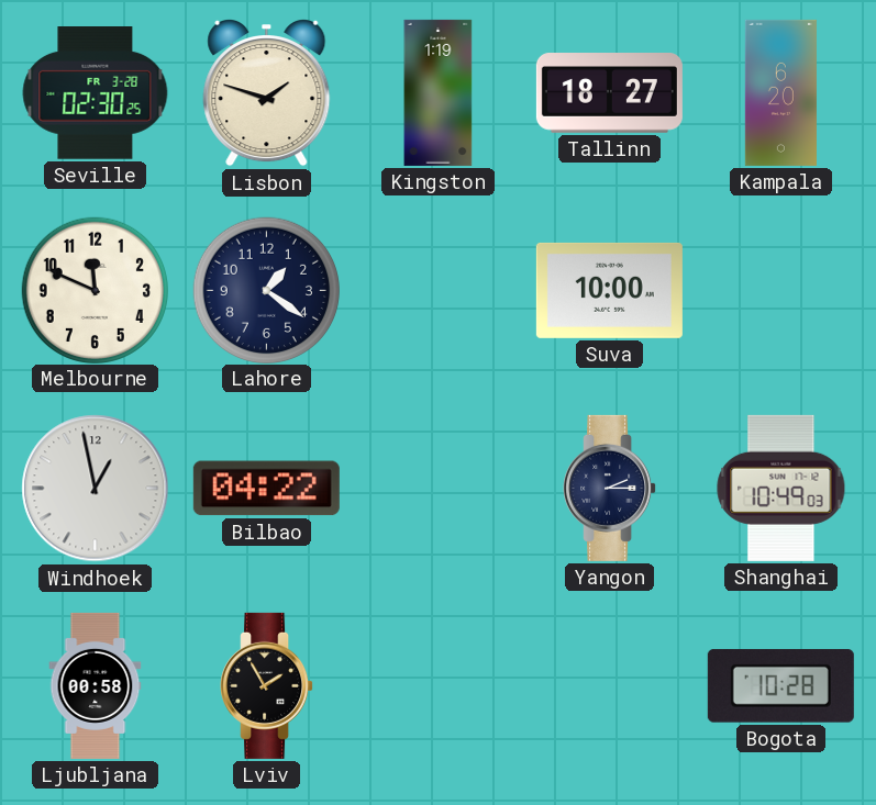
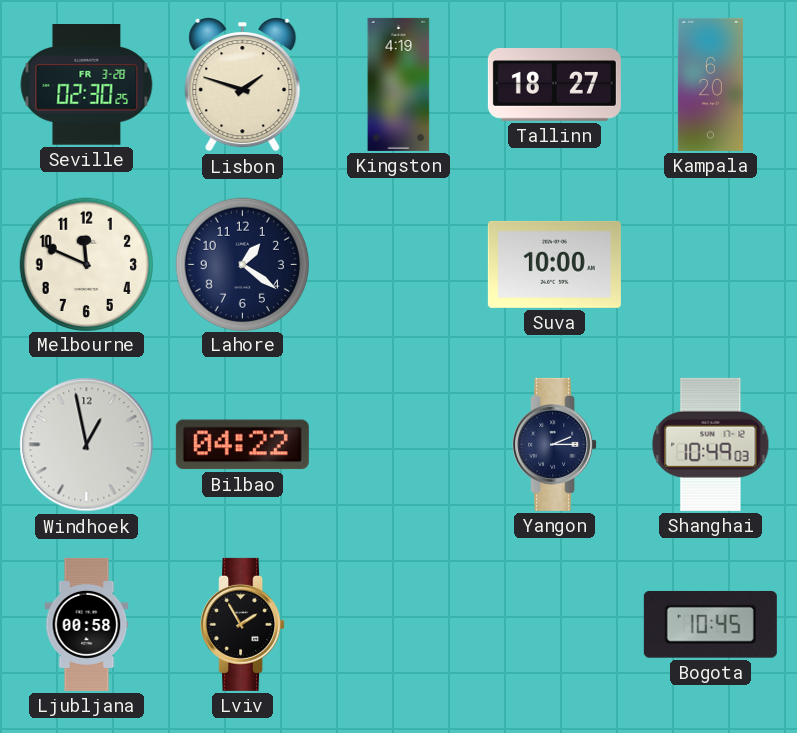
Kingston: 1:19 -> 4:19
Bogota: 10:28 -> 10:45
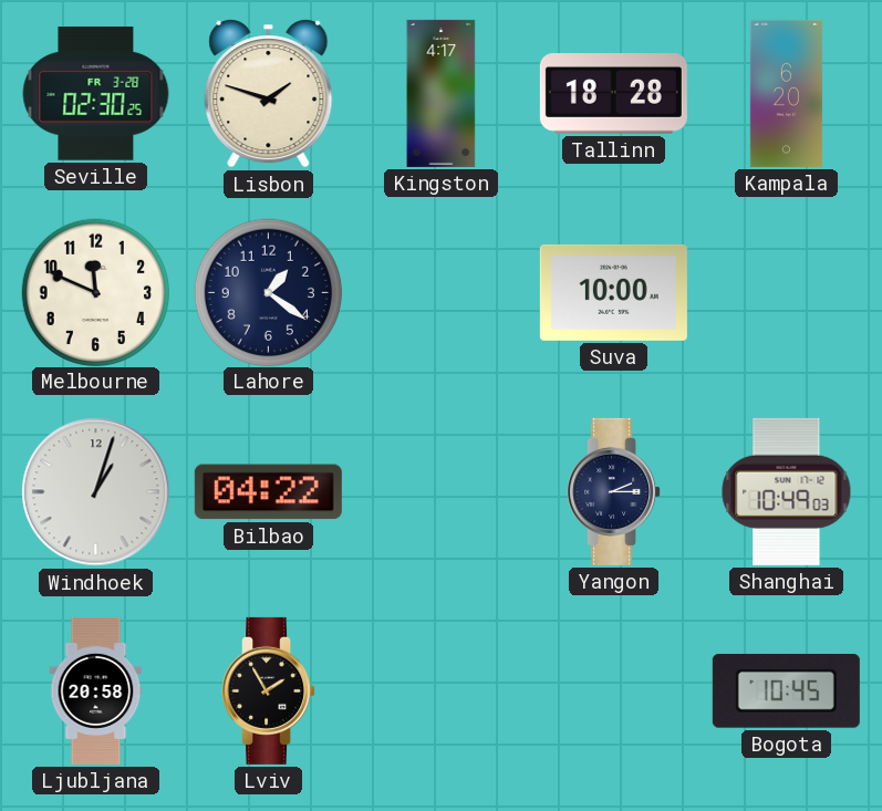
Kingston: 4:19 -> 4:17
Tallinn: 18:27 -> 18:28
Windhoek: 12:58 -> 1:03
Ljubljana: 00:58 -> 20:58
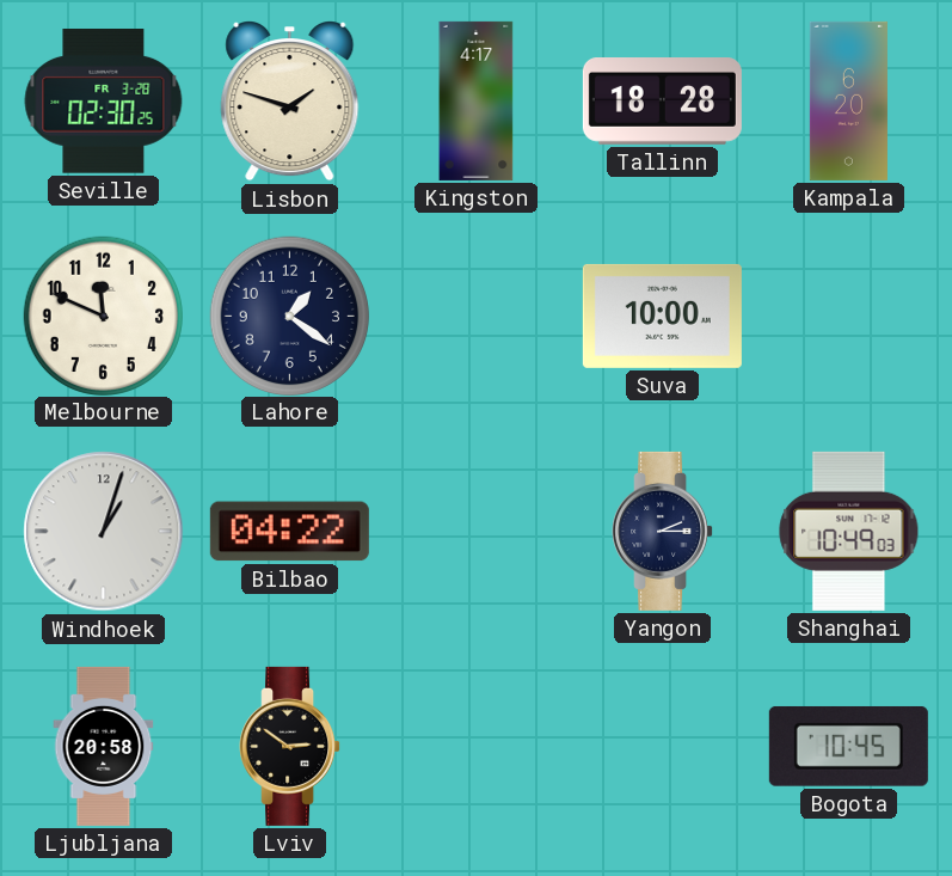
Lviv: 1:55 -> 2:51
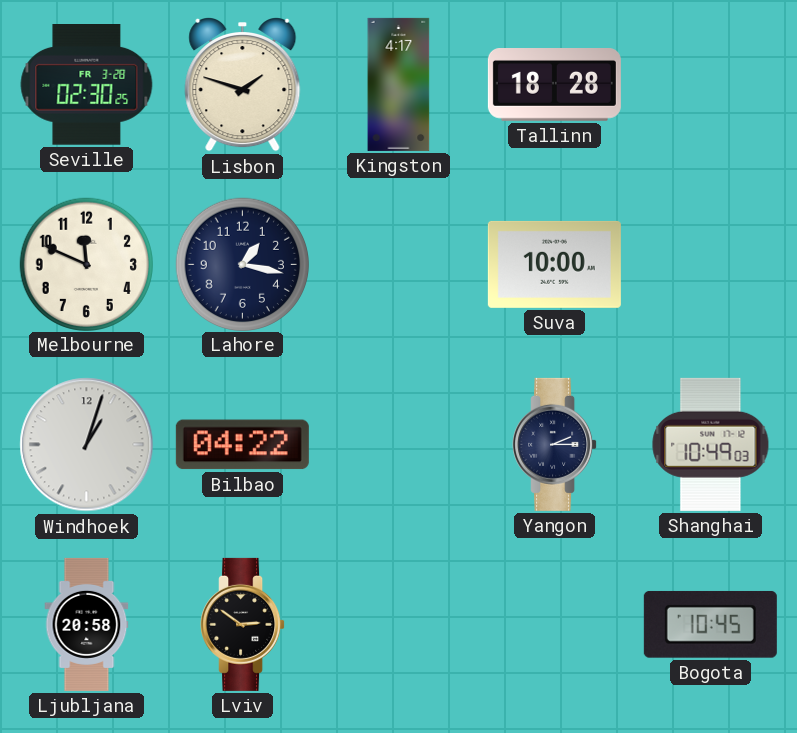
Kampala: 6:20 -> none
Lahore: 1:21 -> 1:17
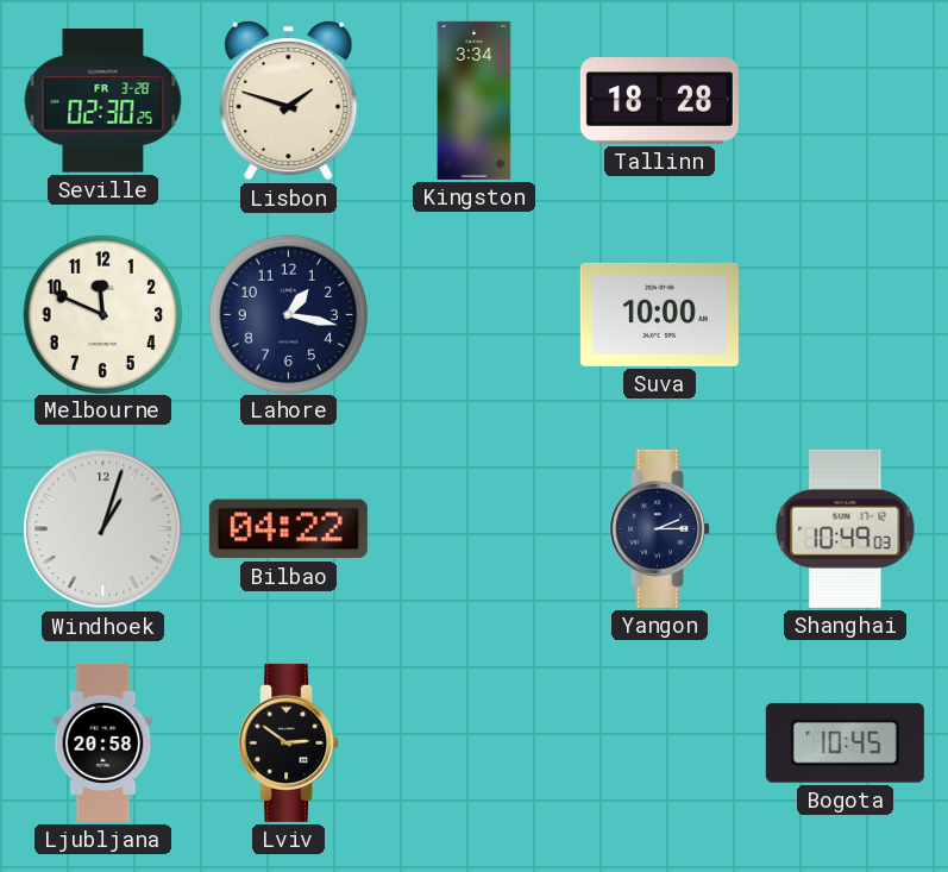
Kingston: 4:17 -> 3:34
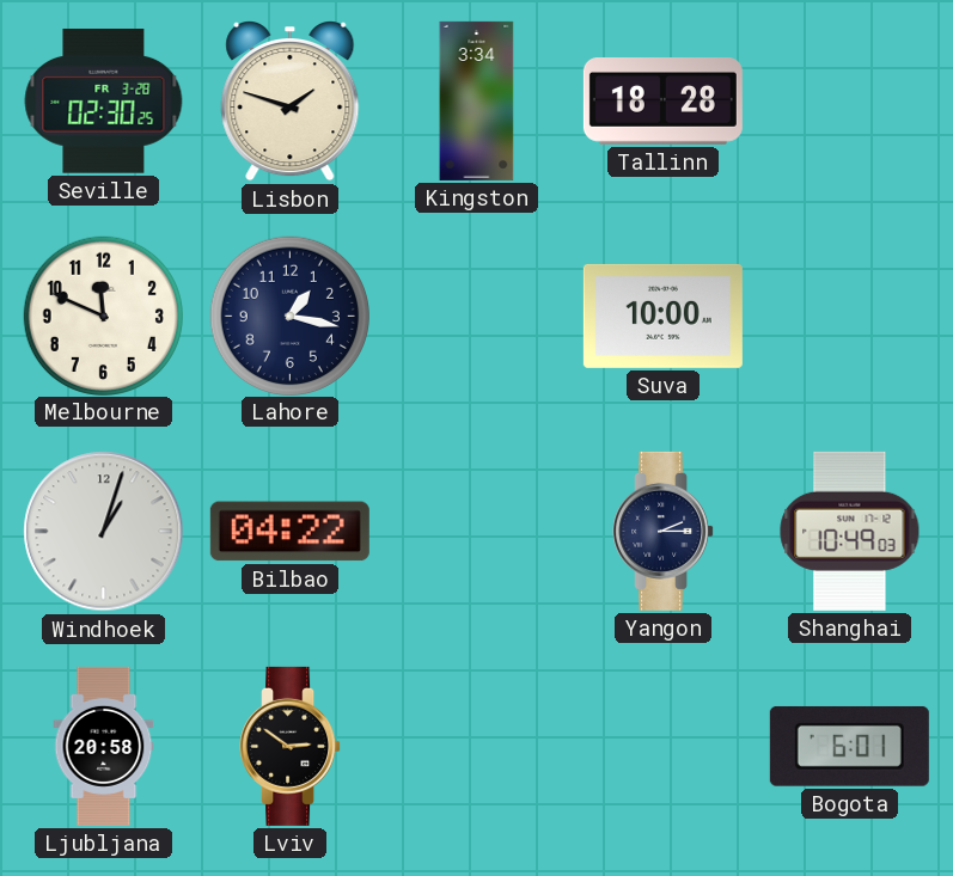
Bogota: 10:45 -> 6:01
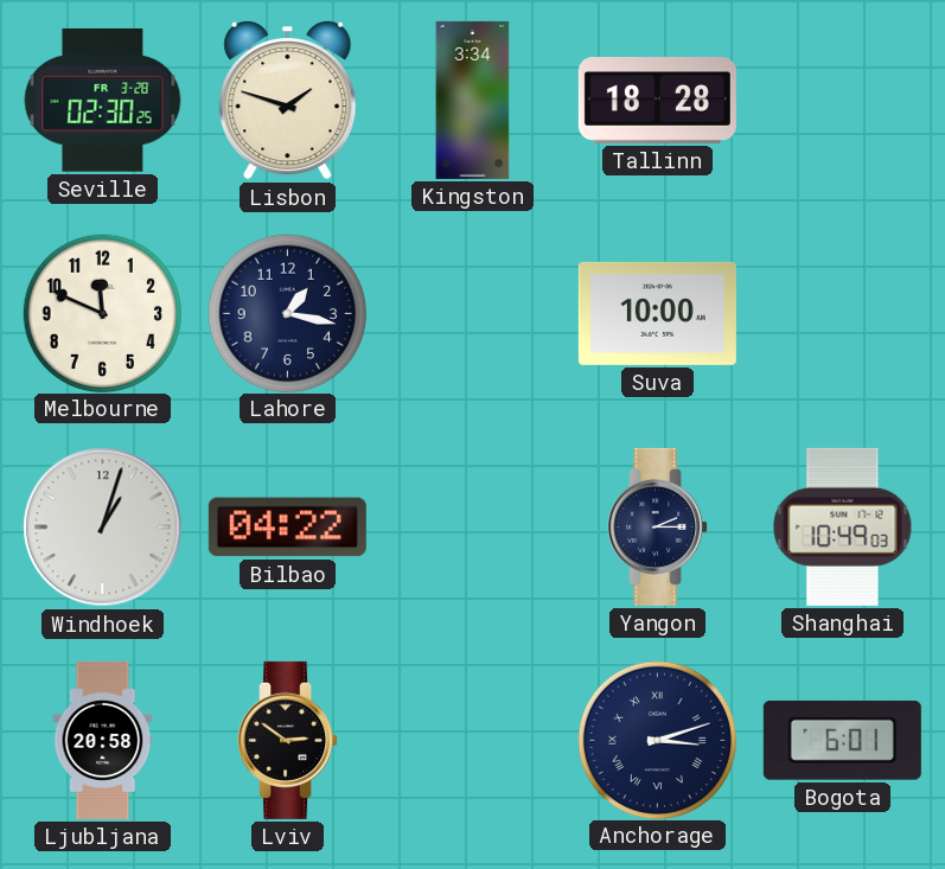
Anchorage: none -> 3:12
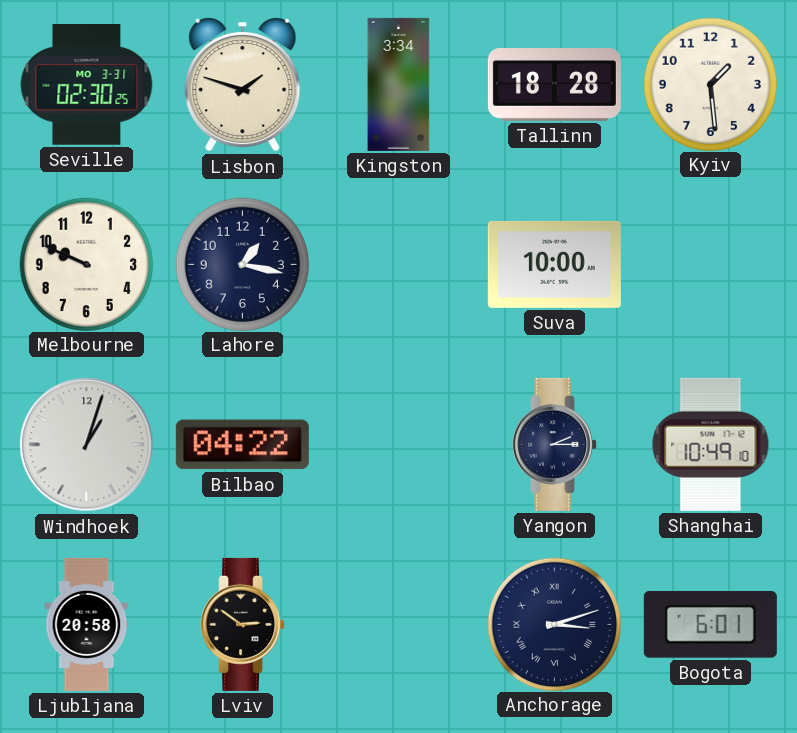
Seville date: FR 3-28 -> MO 3-31
Kyiv: none -> 1:29
Melbourne: 11:49 -> 9:49
Shanghai: 10:49:03 -> 10:49:10
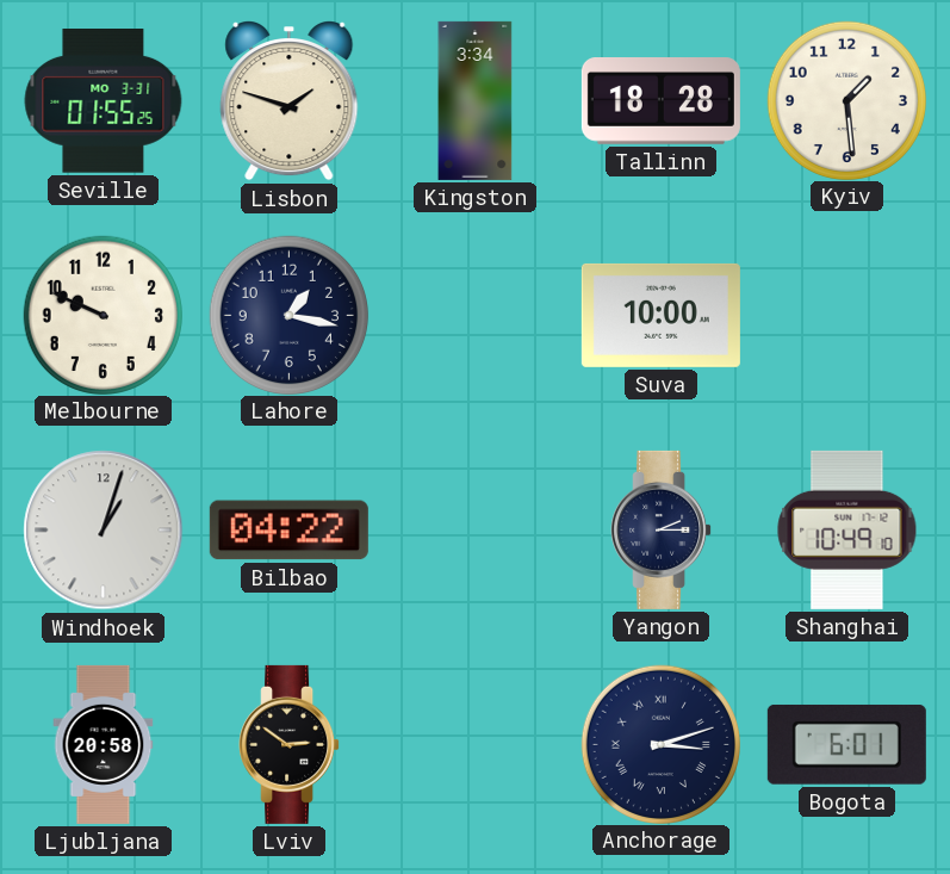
Seville: 02:30 -> 01:55
